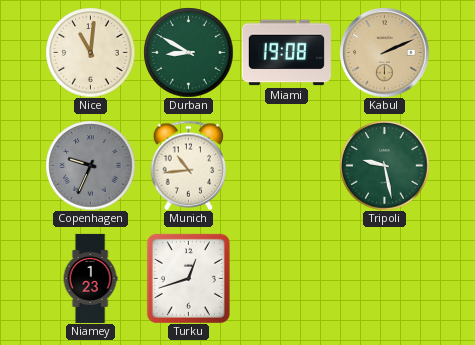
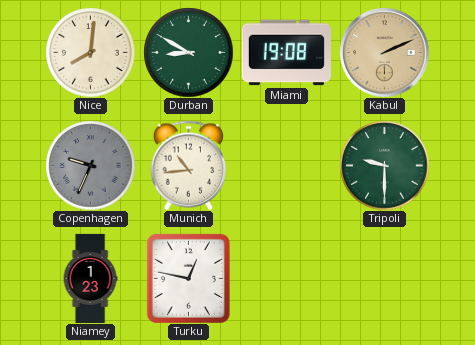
Nice: 11:01 -> 8:01
Tripoli: 9:28 -> 9:30
Turku: 12:42 -> 12:47
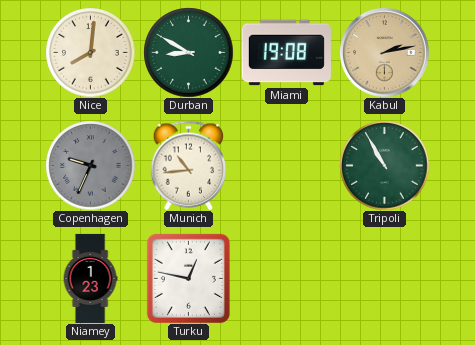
Kabul: 2:11 -> 2:13
Tripoli: 9:30 -> 10:55
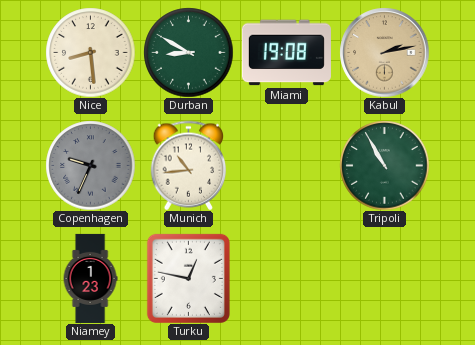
Nice: 8:01 -> 8:29
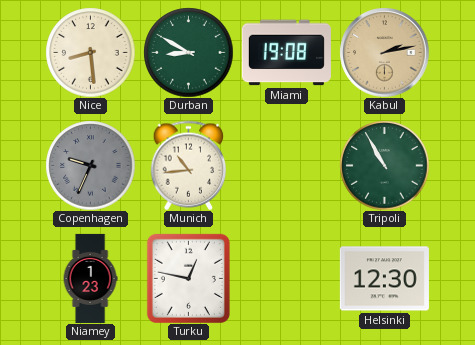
Helsinki: none -> 12:30
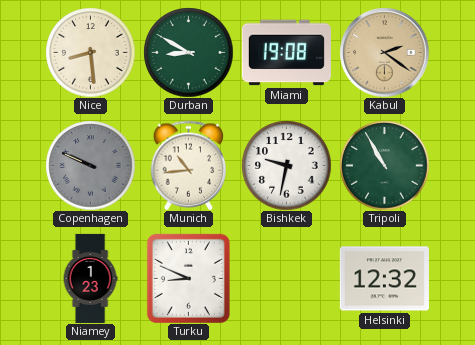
Kabul: 2:13 -> 2:21
Copenhagen: 9:34 -> 9:49
Bishkek: none -> 9:32
Turku: 12:47 -> 8:49
Helsinki: 12:30 -> 12:32
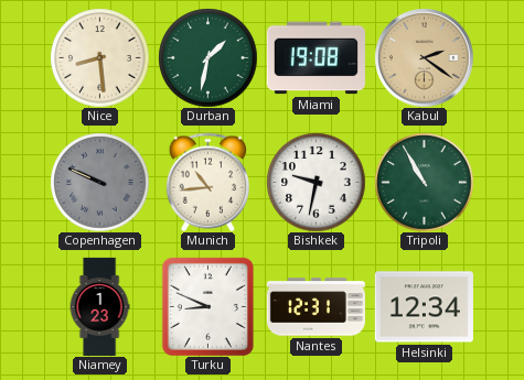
Durban: 8:50 -> 1:32
Nantes: none -> 12:31
Helsinki: 12:32 -> 12:34
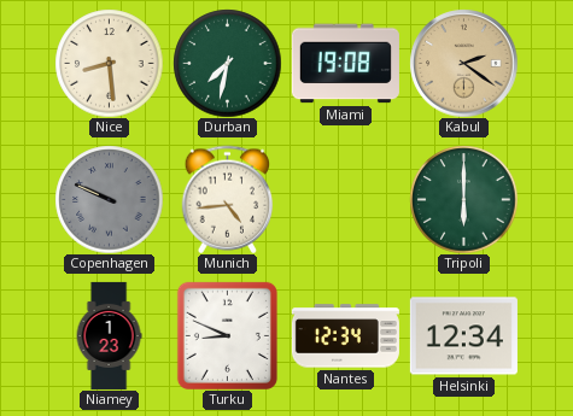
Durban: 1:32 -> 7:32
Munich: 10:44 -> 4:44
Bishkek: 9:32 -> none
Tripoli: 10:55 -> 6:00
Nantes: 12:31 -> 12:34
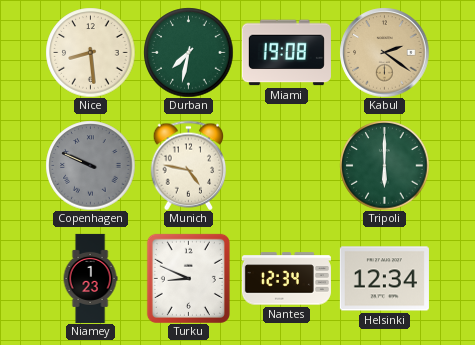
Munich: 4:44 -> 4:47
